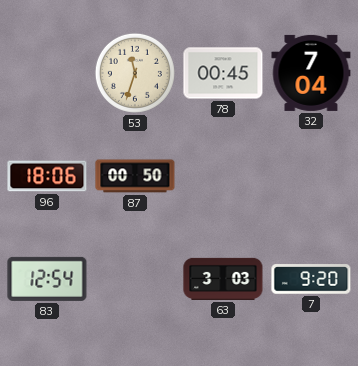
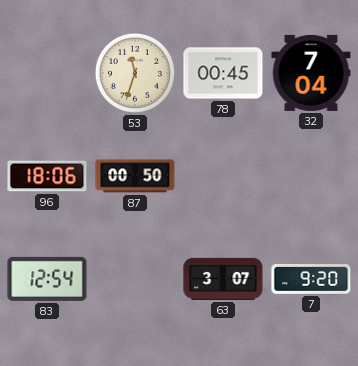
63: 3:03 -> 3:07
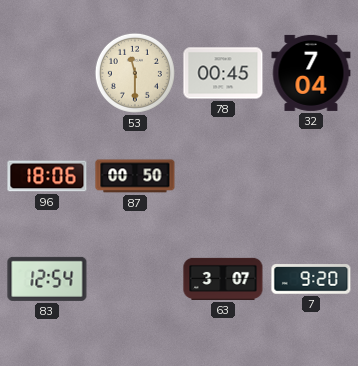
53: 11:33 -> 11:30
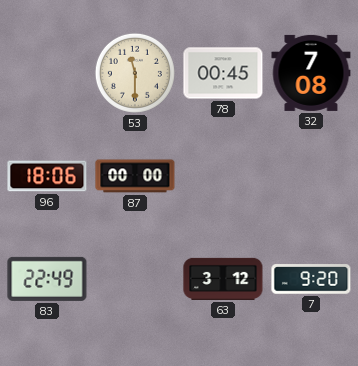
32: 7:04 -> 7:08
87: 00:50 -> 00:00
83: 12:54 -> 22:49
63: 3:07 -> 3:12
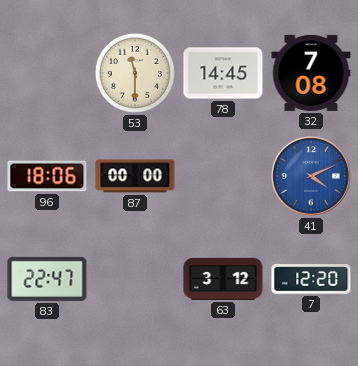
78: 00:45 -> 14:45
41: none -> 4:11
83: 22:49 -> 22:47
7: 9:20 -> 12:20
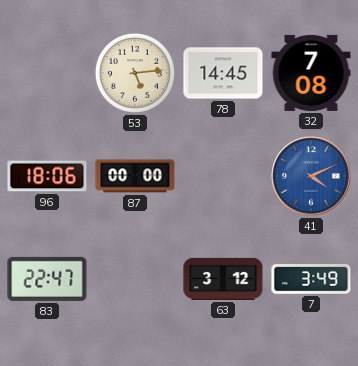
53: 11:30 -> 5:14
7: 12:20 -> 3:49
